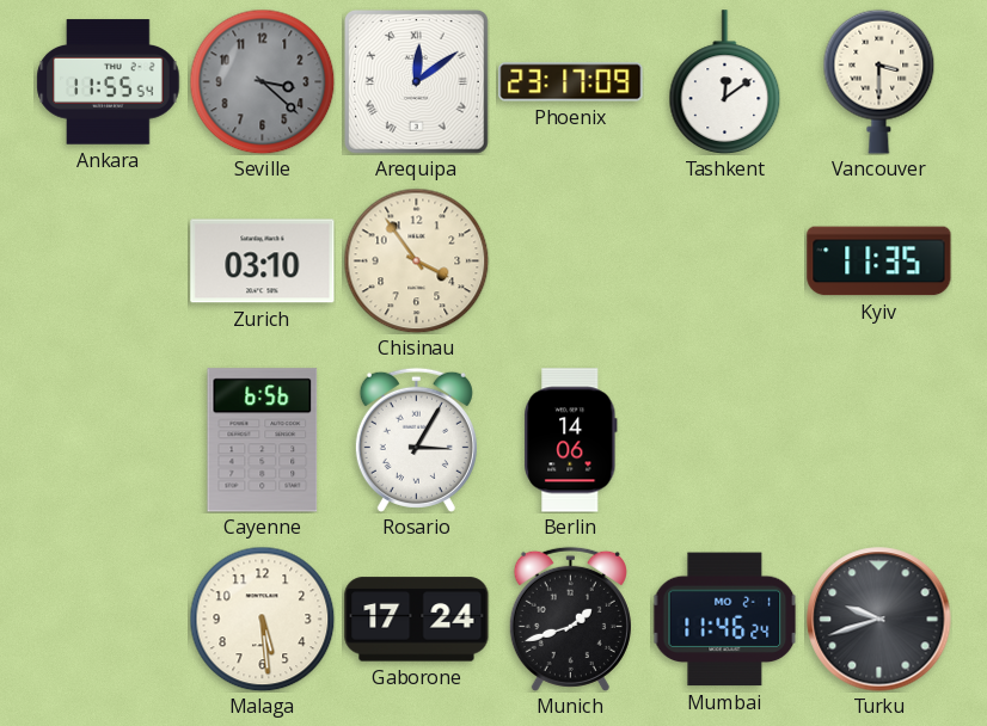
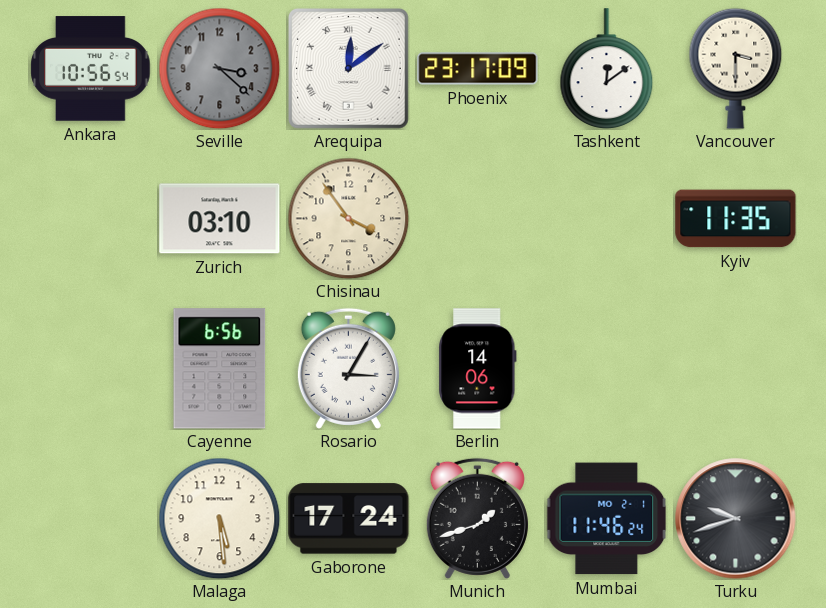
Ankara: 11:55 -> 10:56
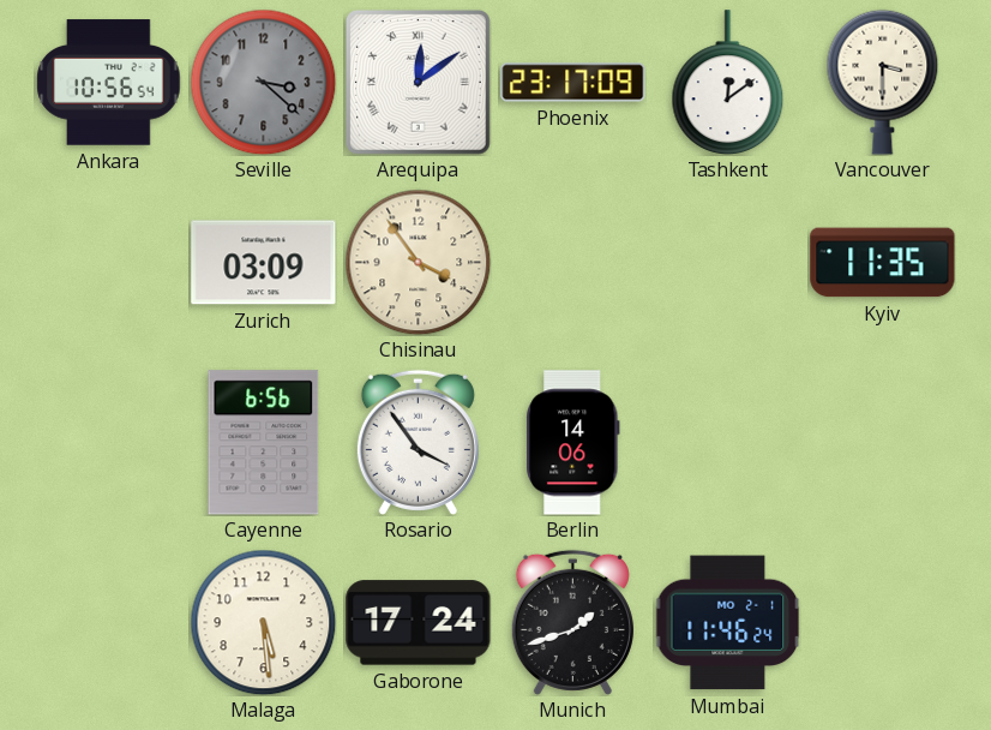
Zurich: 03:10 -> 03:09
Rosario: 3:05 -> 3:54
Turku: 9:42 -> none
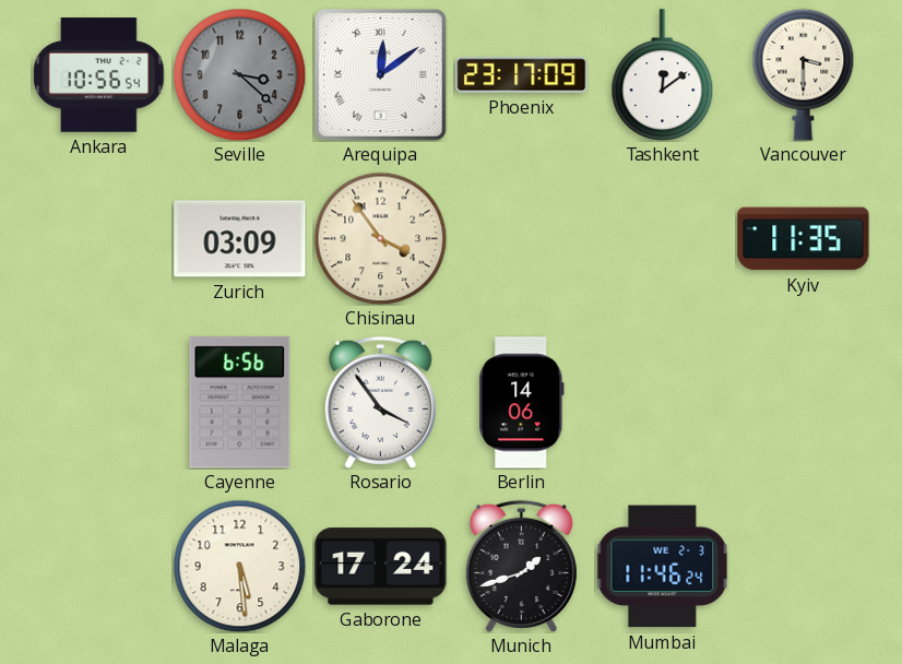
Mumbai date: MO 2-1 -> WE 2-3
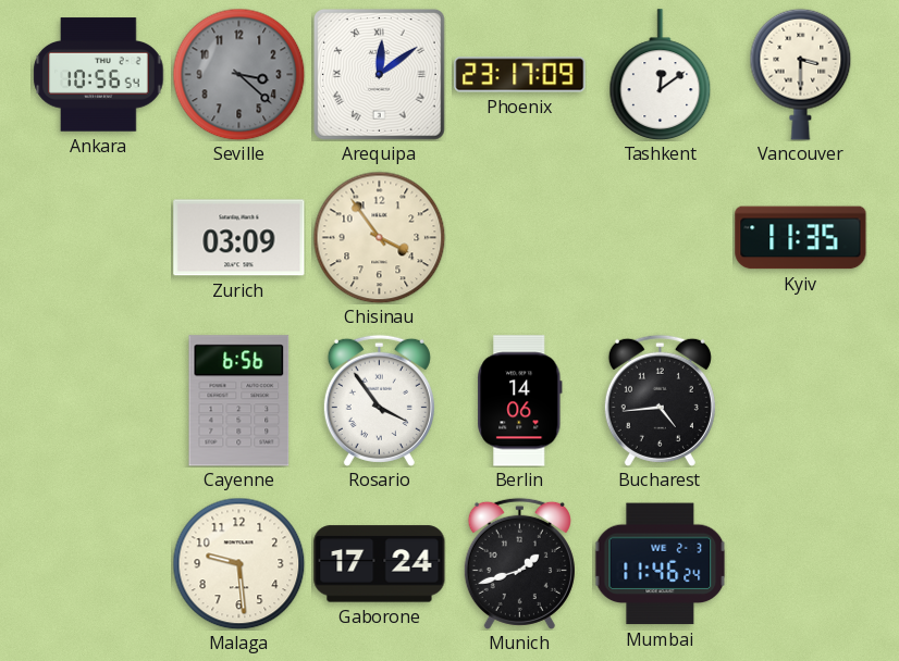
Bucharest: none -> 4:44
Malaga: 5:29 -> 9:29
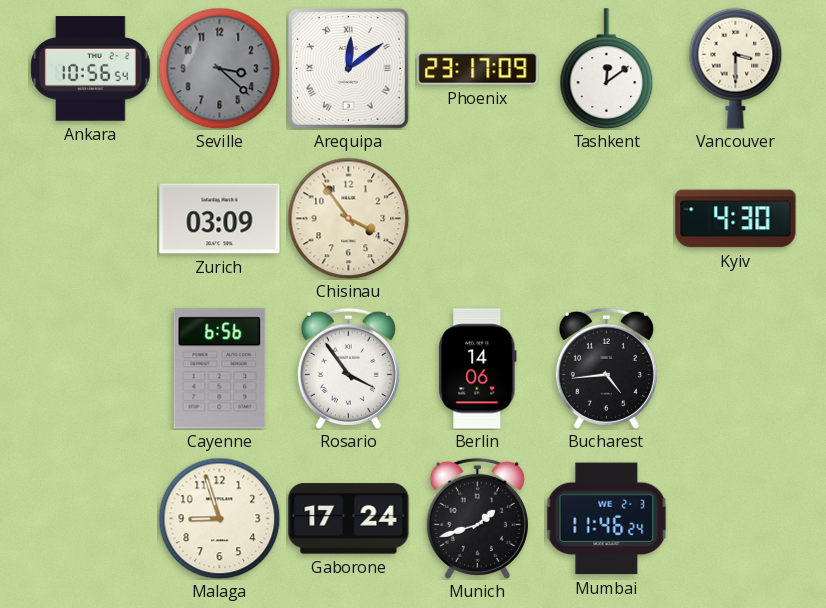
Kyiv: 11:35 -> 4:30
Malaga: 9:29 -> 8:57
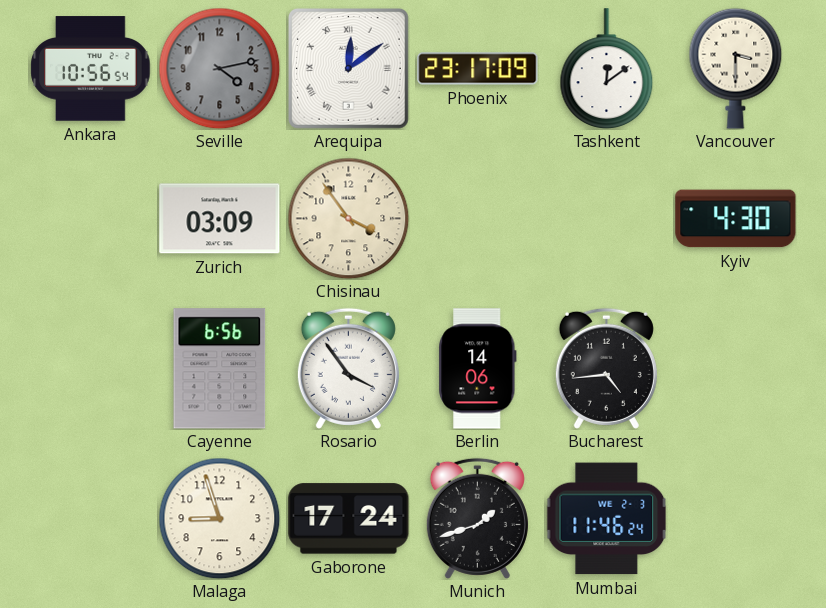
Seville: 3:22 -> 4:13
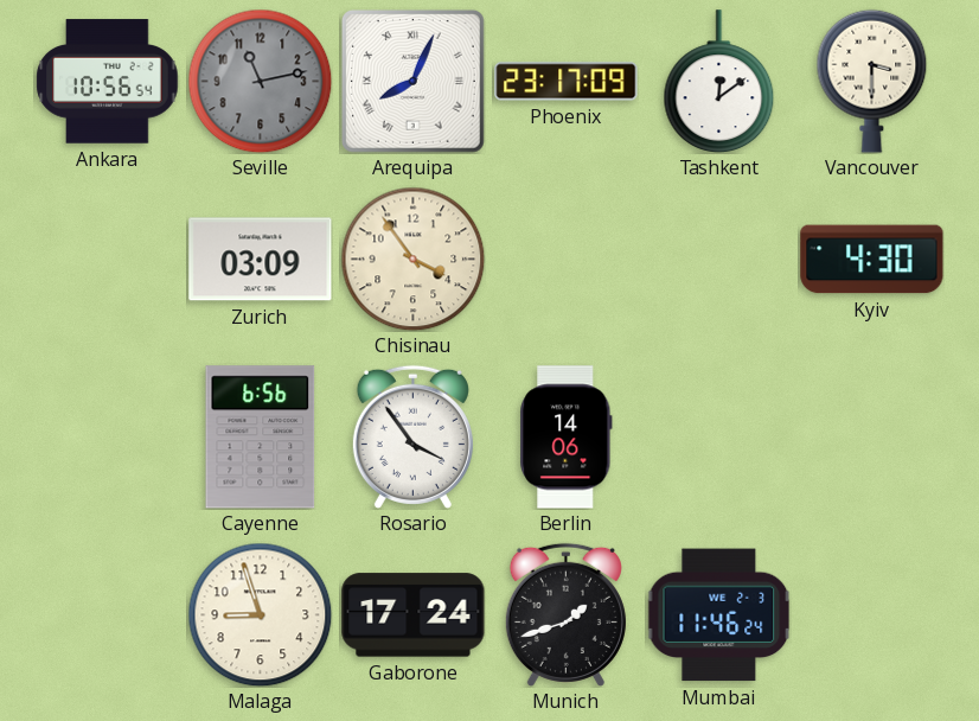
Seville: 4:13 -> 11:13
Arequipa: 12:09 -> 8:04
Bucharest: 4:44 -> none
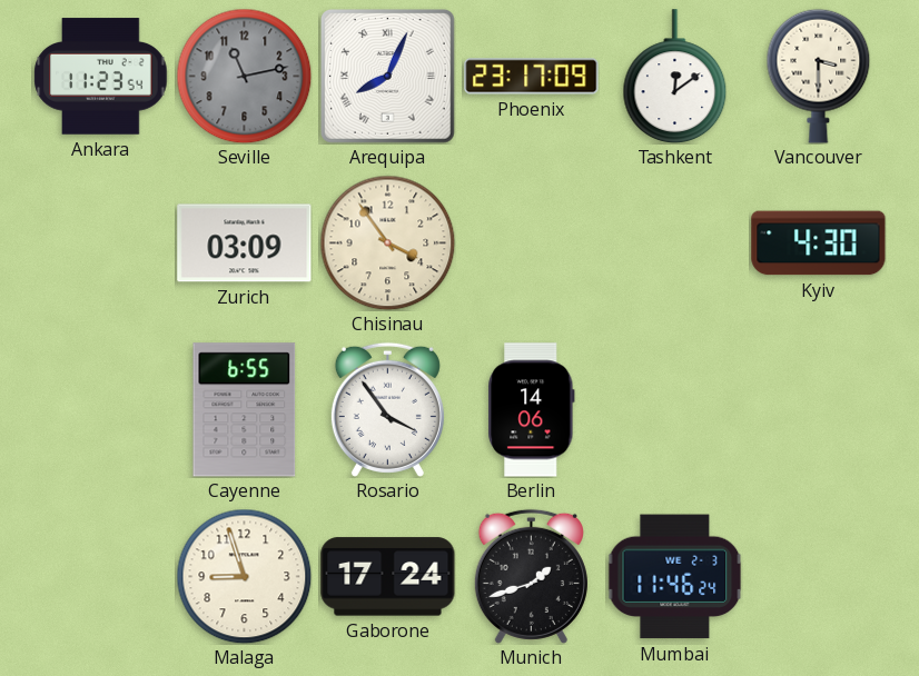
Ankara: 10:56 -> 11:23
Cayenne: 6:56 -> 6:55
